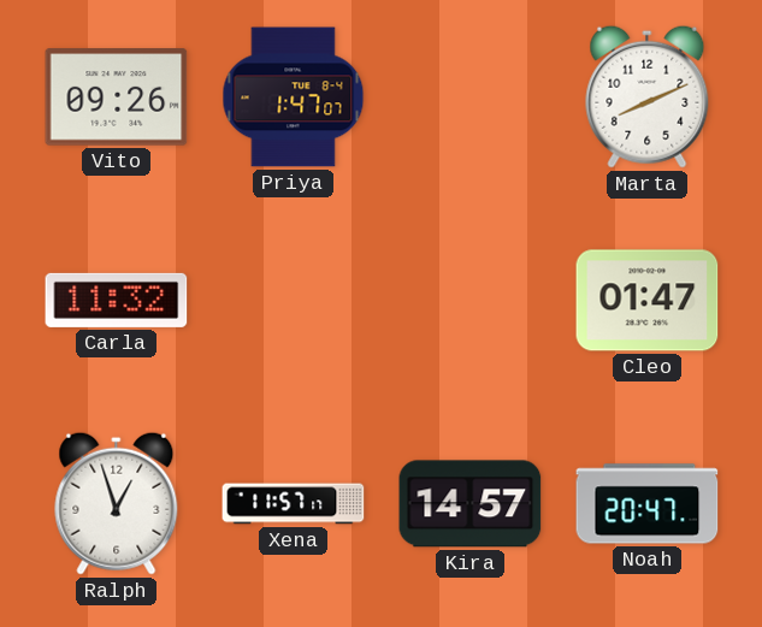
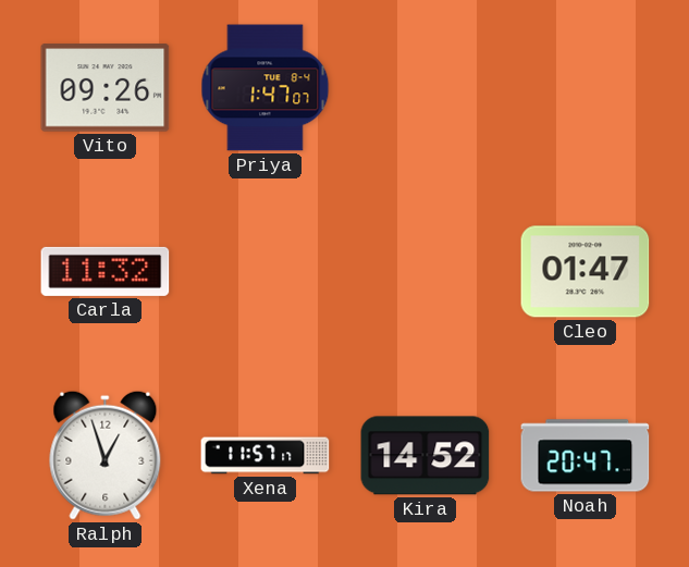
Marta: 8:11 -> none
Kira: 14:57 -> 14:52
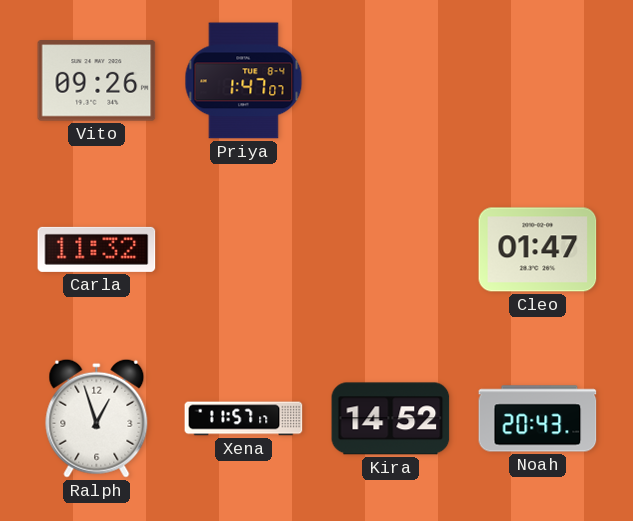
Noah: 20:47 -> 20:43
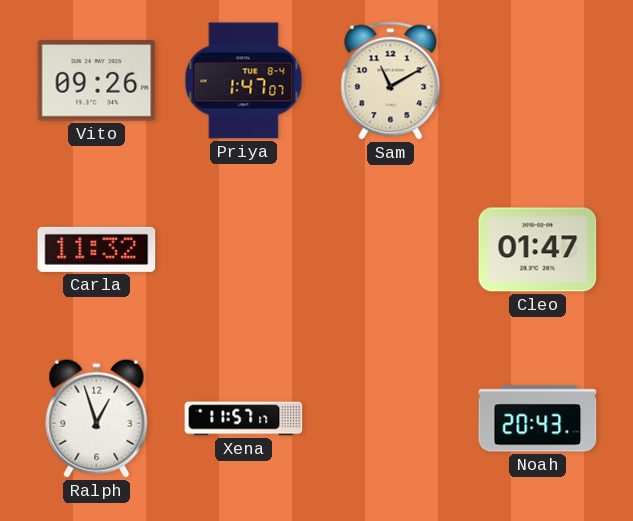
Sam: none -> 11:10
Kira: 14:52 -> none
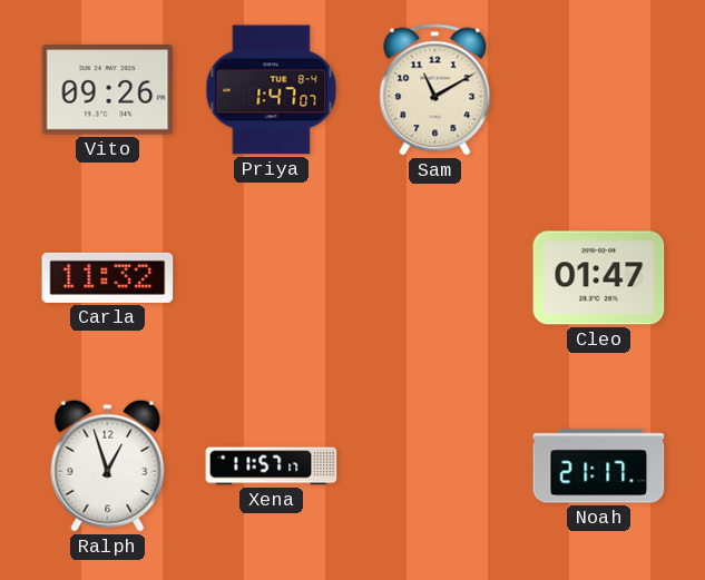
Noah: 20:43 -> 21:17
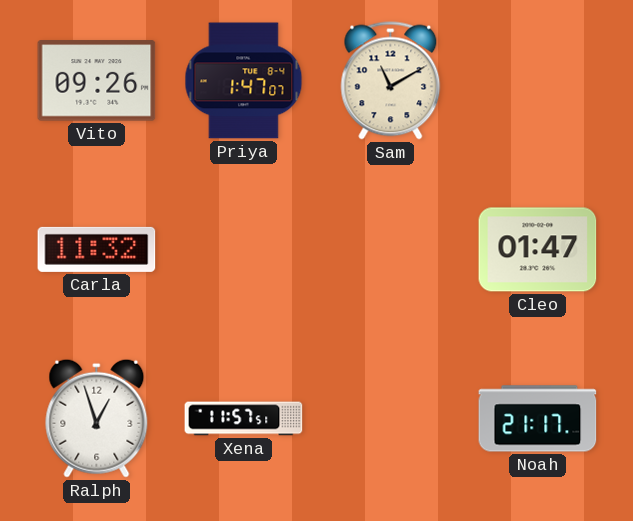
Xena: 11:57:17 -> 11:57:51
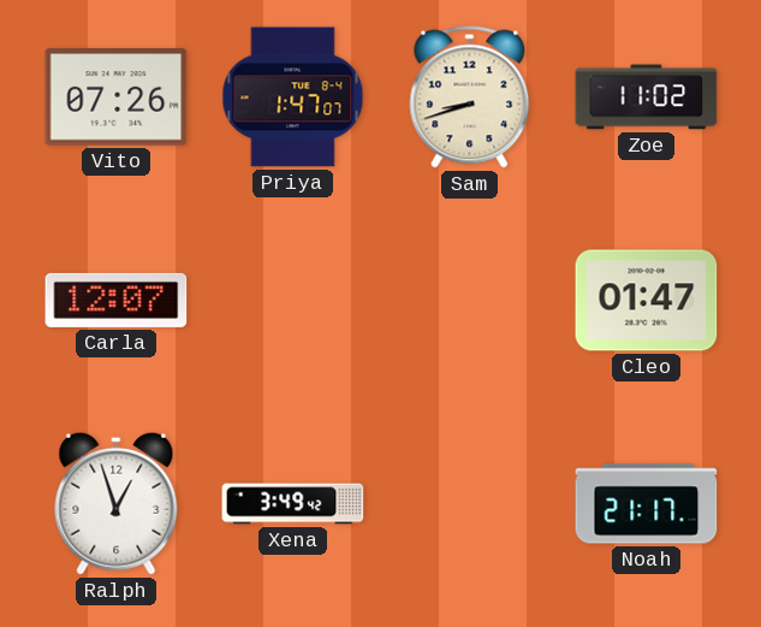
Vito: 09:26 -> 07:26
Sam: 11:10 -> 8:42
Zoe: none -> 11:02
Carla: 11:32 -> 12:07
Xena: 11:57 -> 3:49
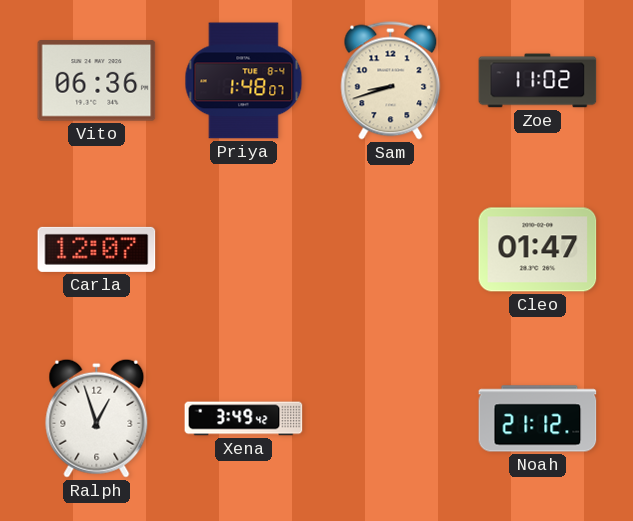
Vito: 07:26 -> 06:36
Priya: 1:47 -> 1:48
Noah: 21:17 -> 21:12
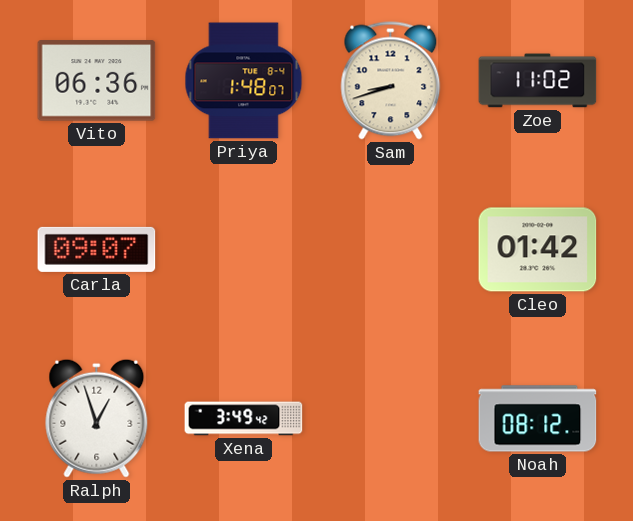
Carla: 12:07 -> 09:07
Cleo: 01:47 -> 01:42
Noah: 21:12 -> 08:12
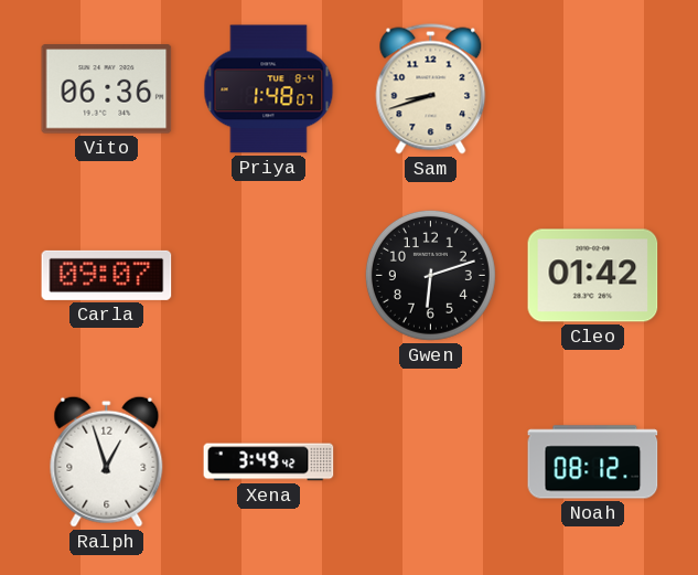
Zoe: 11:02 -> none
Gwen: none -> 6:12
